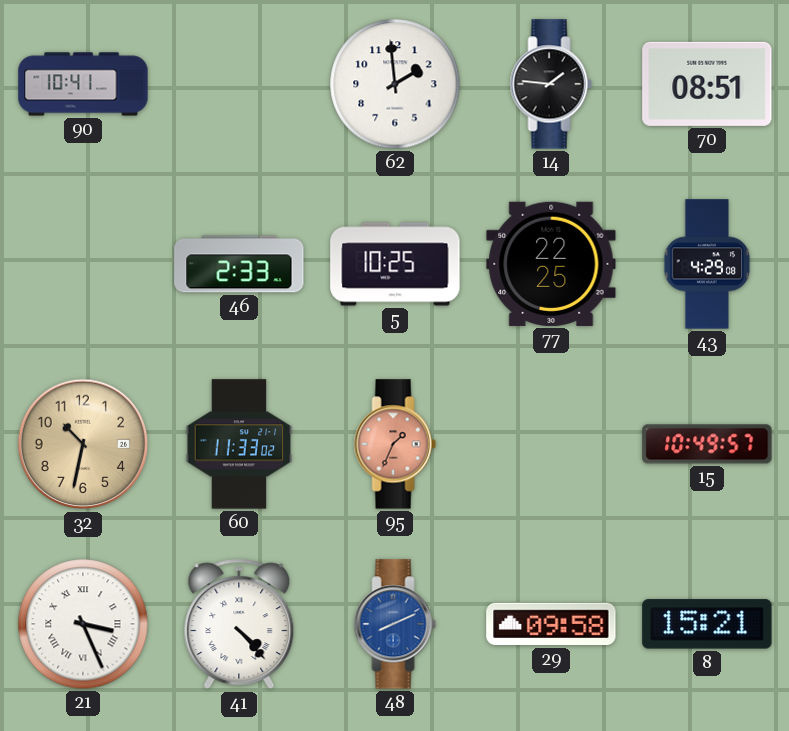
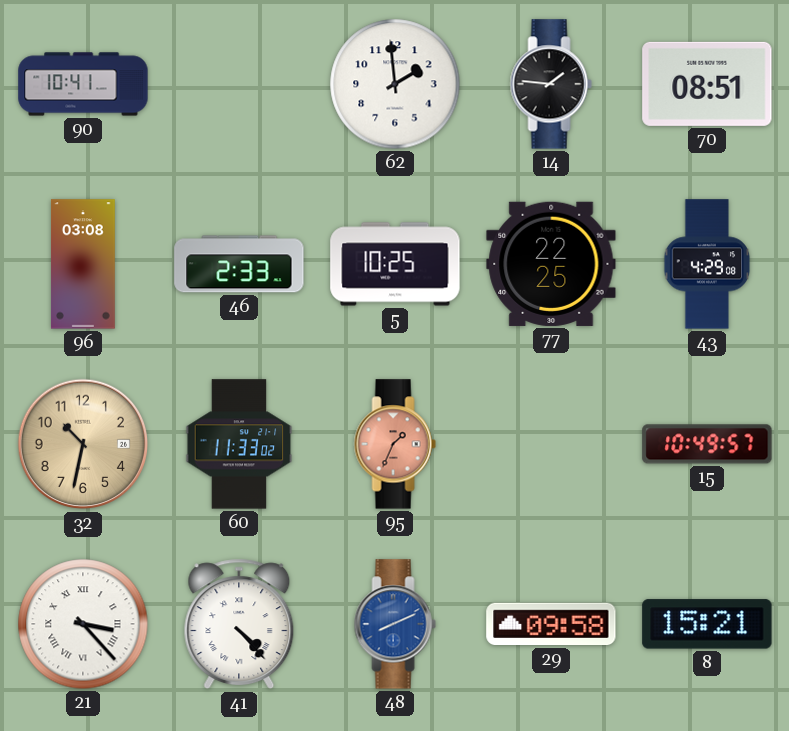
96: none -> 03:08
21: 3:26 -> 3:23
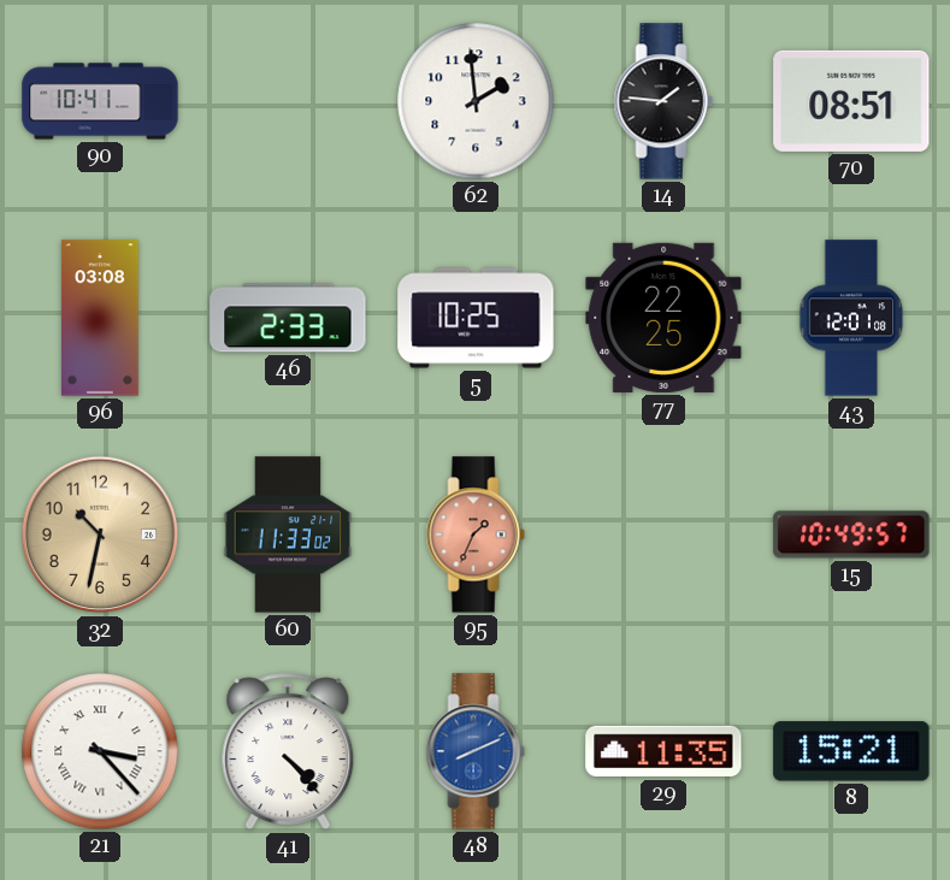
43: 4:29 -> 12:01
29: 09:58 -> 11:35
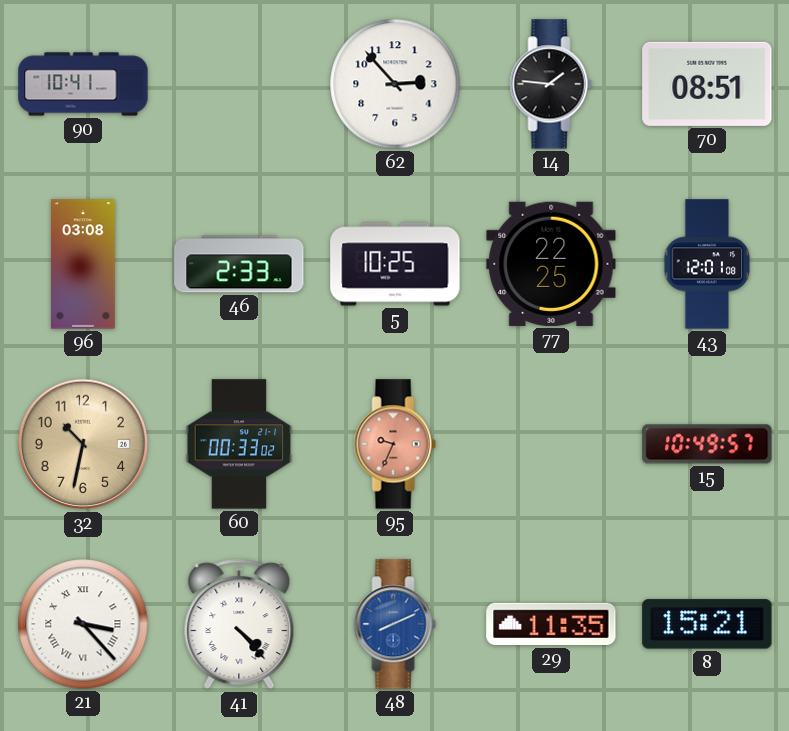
62: 1:59 -> 2:53
60: 11:33 -> 00:33
95: 1:34 -> 9:34
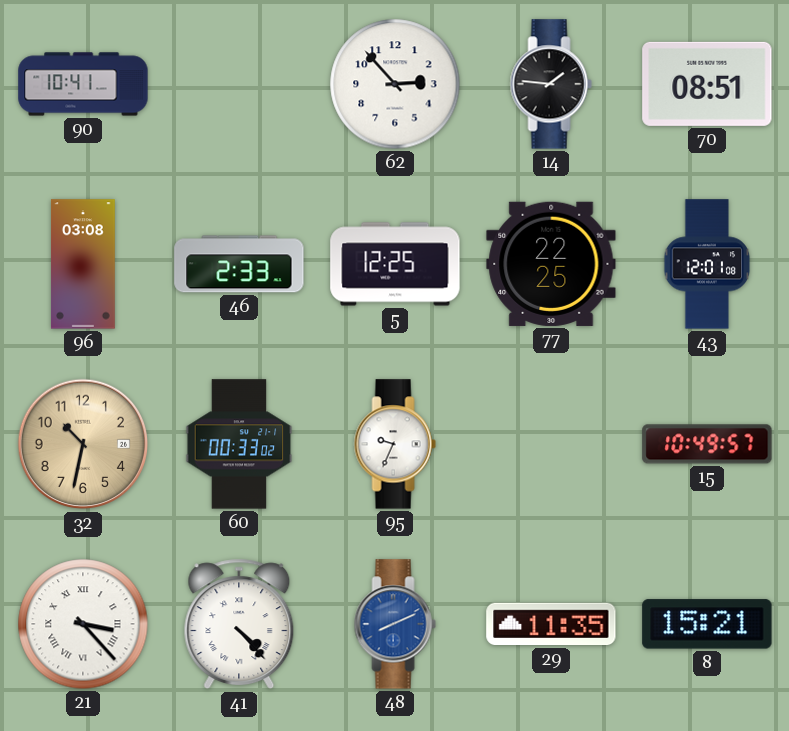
5: 10:25 -> 12:25
95 dial: salmon -> white
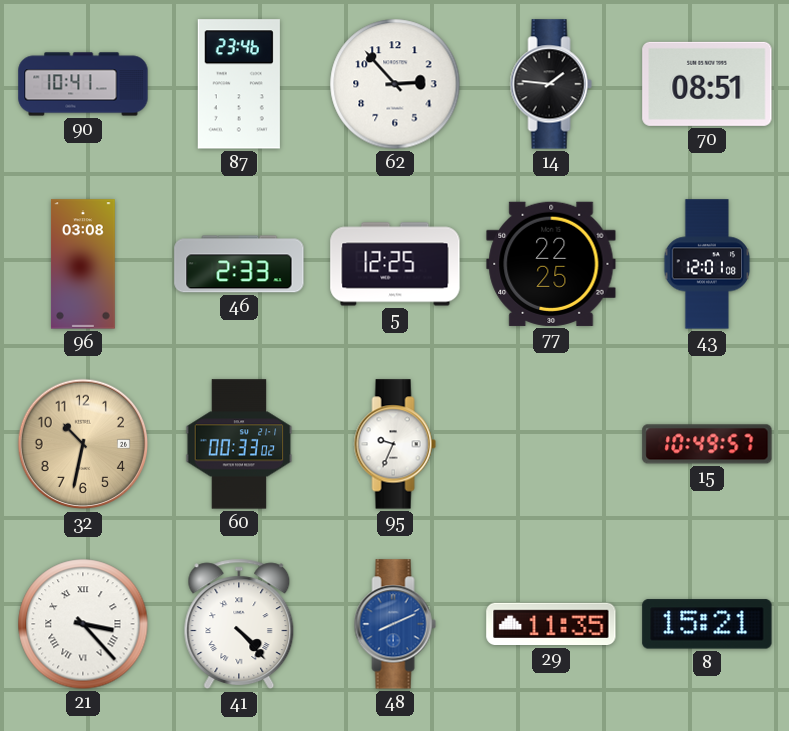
87: none -> 23:46
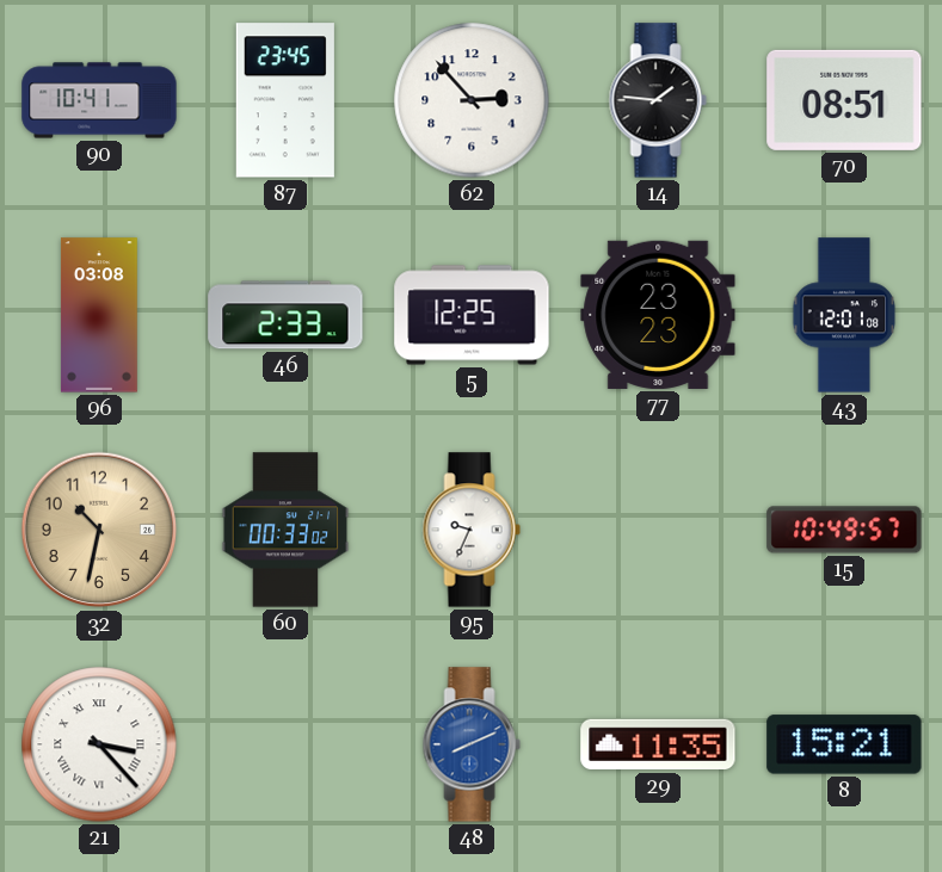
87: 23:46 -> 23:45
77: 22:25 -> 23:23
41: 4:23 -> none
